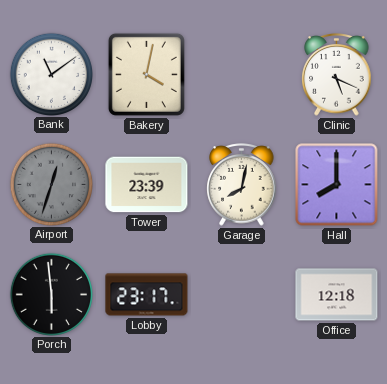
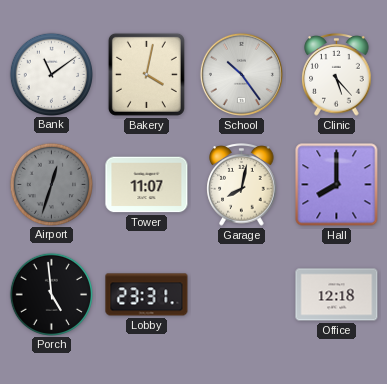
School: none -> 10:24
Clinic: 5:19 -> 5:23
Tower: 23:39 -> 11:07
Porch: 5:59 -> 4:59
Lobby: 23:17 -> 23:31
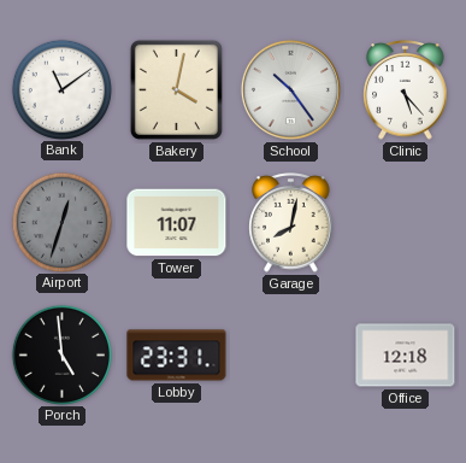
Hall: 8:00 -> none
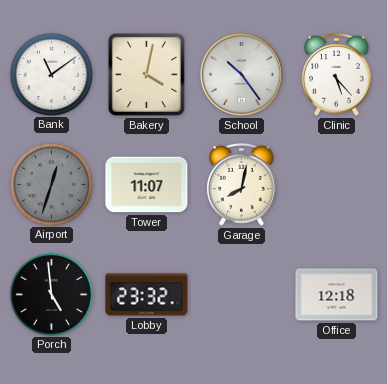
Lobby: 23:31 -> 23:32
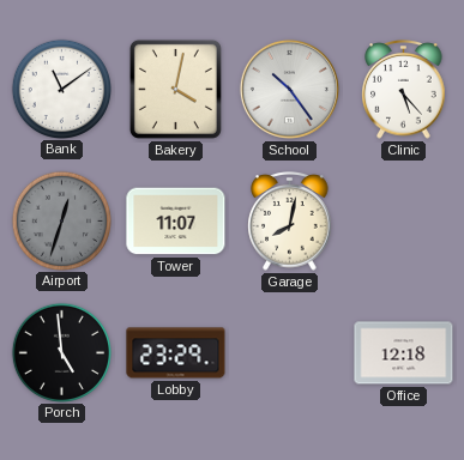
Lobby: 23:32 -> 23:29
